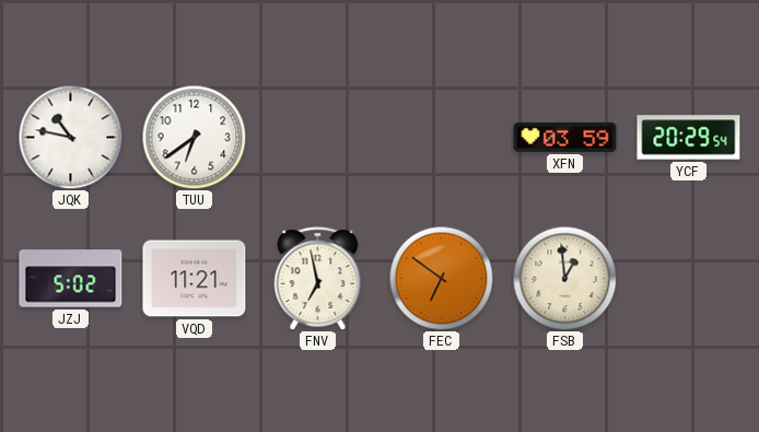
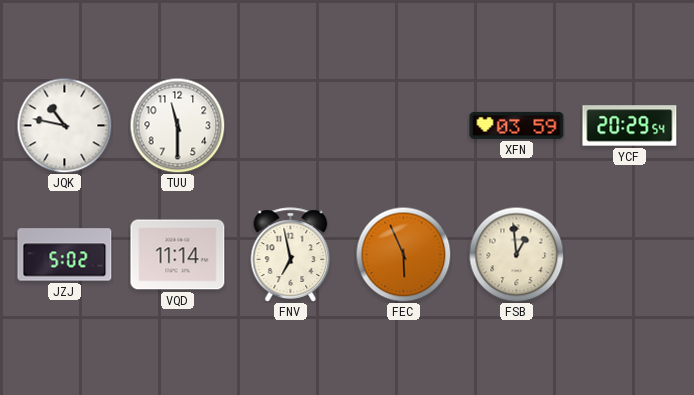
TUU: 6:39 -> 11:30
VQD: 11:21 -> 11:14
FEC: 6:51 -> 5:56
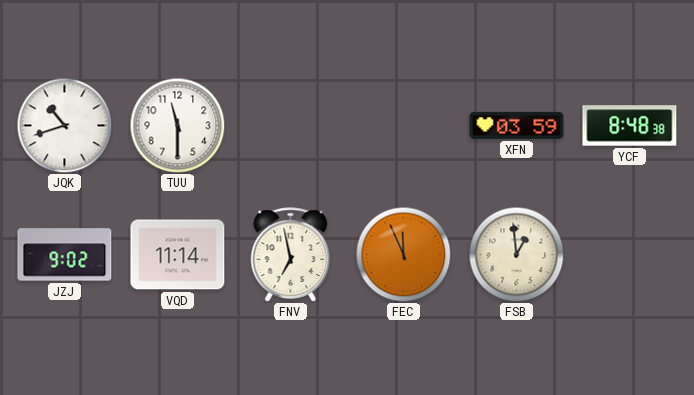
JQK: 10:47 -> 10:42
YCF: 20:29 -> 8:48
JZJ: 5:02 -> 9:02
FEC: 5:56 -> 11:56
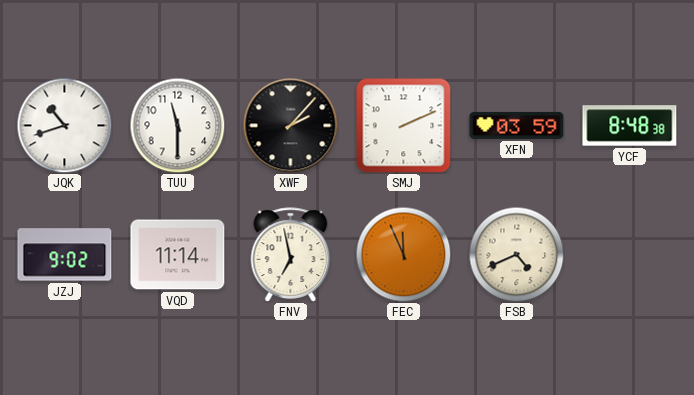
XWF: none -> 2:07
SMJ: none -> 2:11
FSB: 12:59 -> 4:41
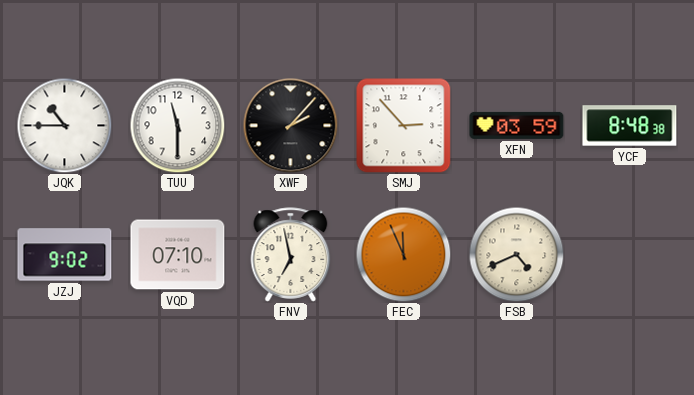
JQK: 10:42 -> 10:45
SMJ: 2:11 -> 2:53
VQD: 11:14 -> 07:10
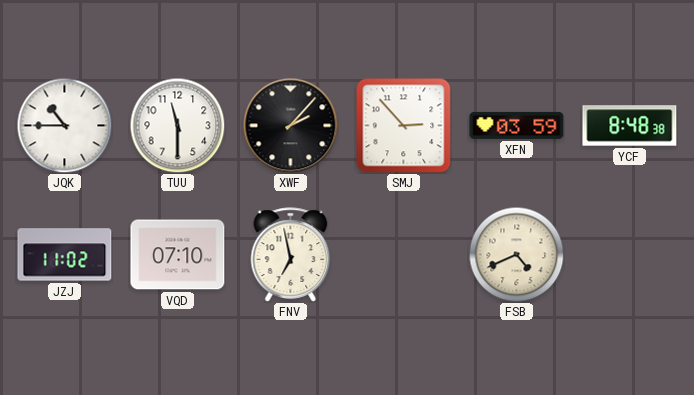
JZJ: 9:02 -> 11:02
FEC: 11:56 -> none
